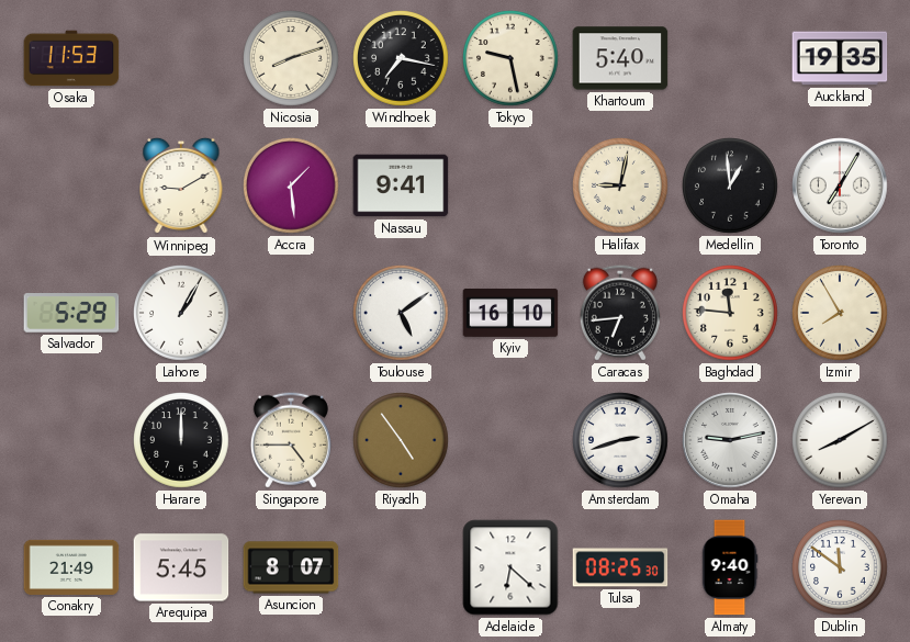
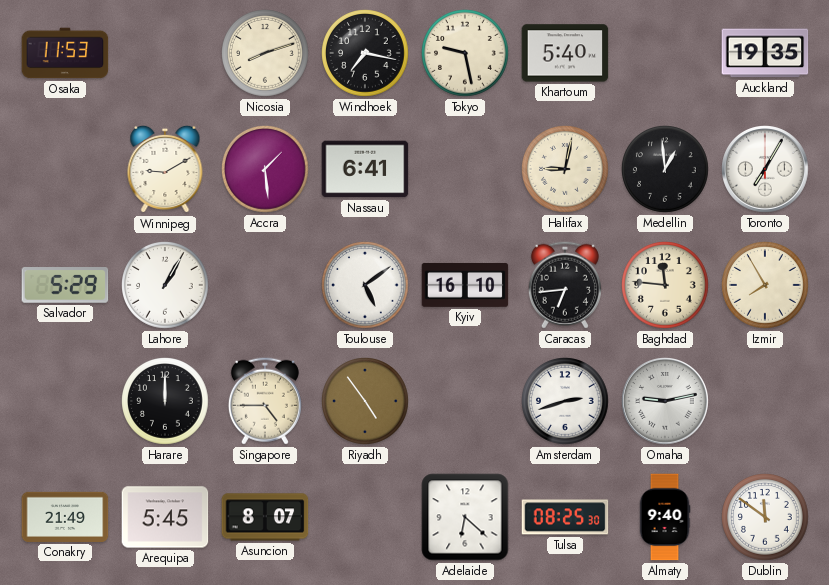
Nassau: 9:41 -> 6:41
Yerevan: 8:10 -> none
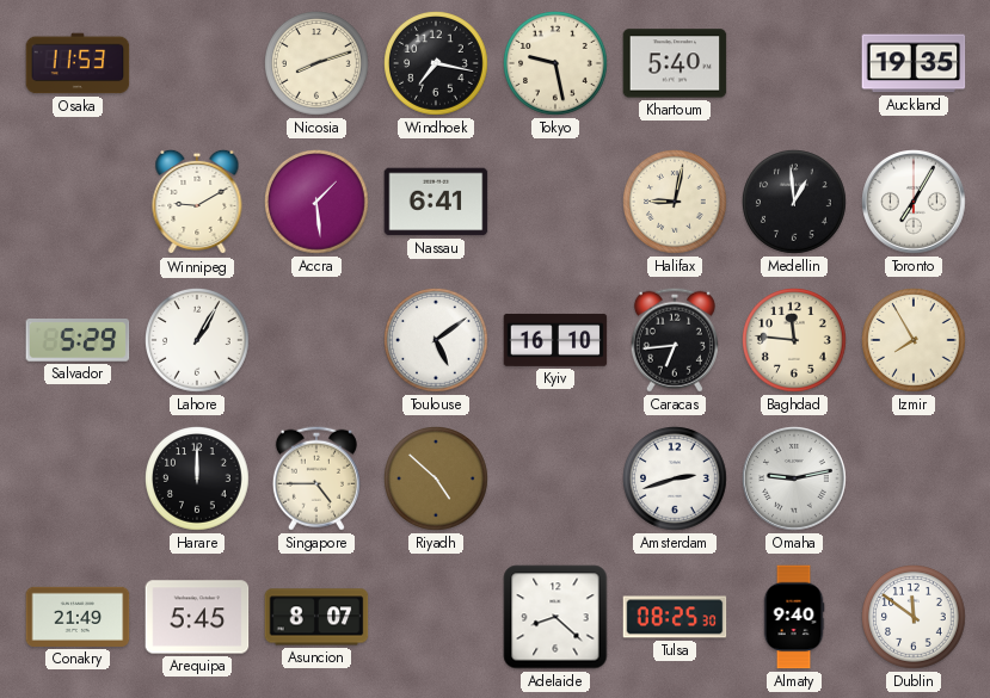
Riyadh: 4:54 -> 4:52
Adelaide: 6:22 -> 8:22
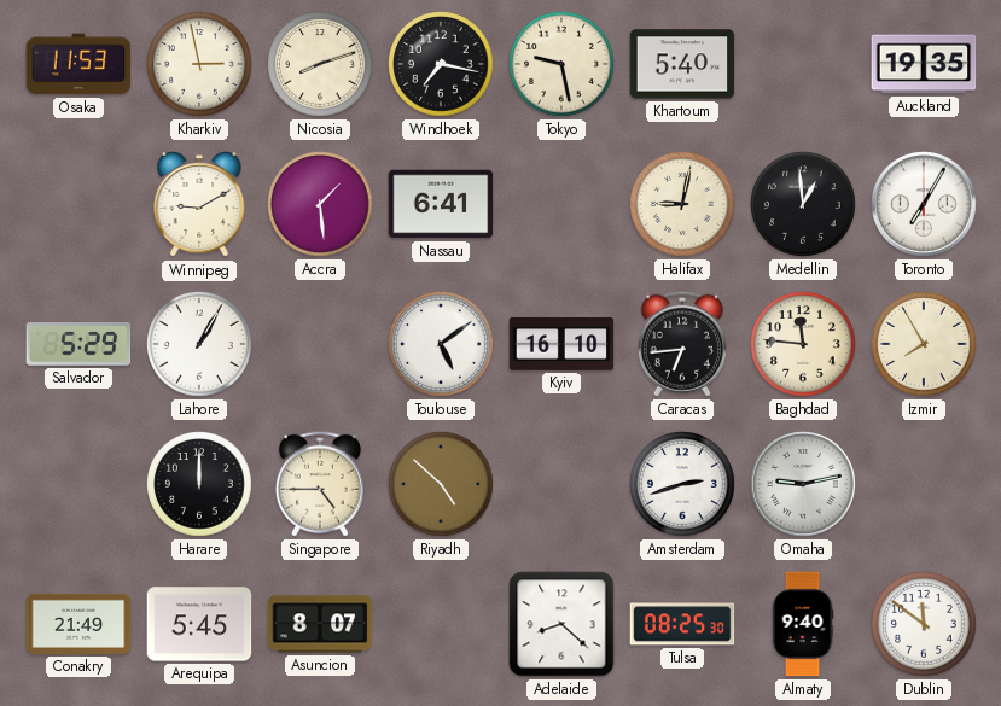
Kharkiv: none -> 2:58
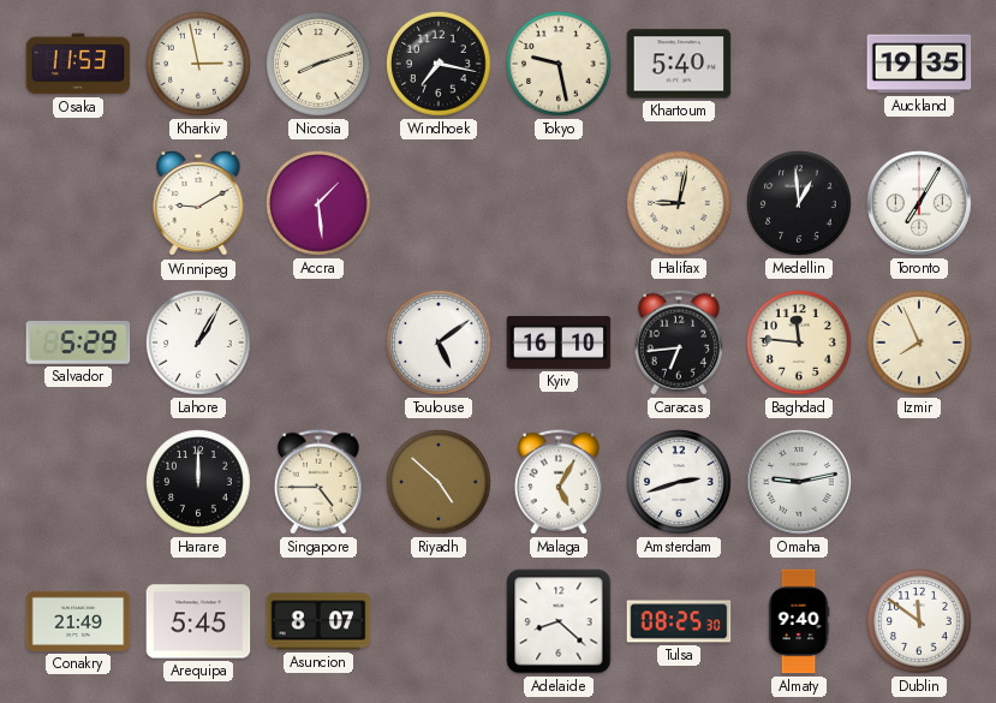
Nassau: 6:41 -> none
Izmir: 7:55 -> 7:56
Malaga: none -> 5:05
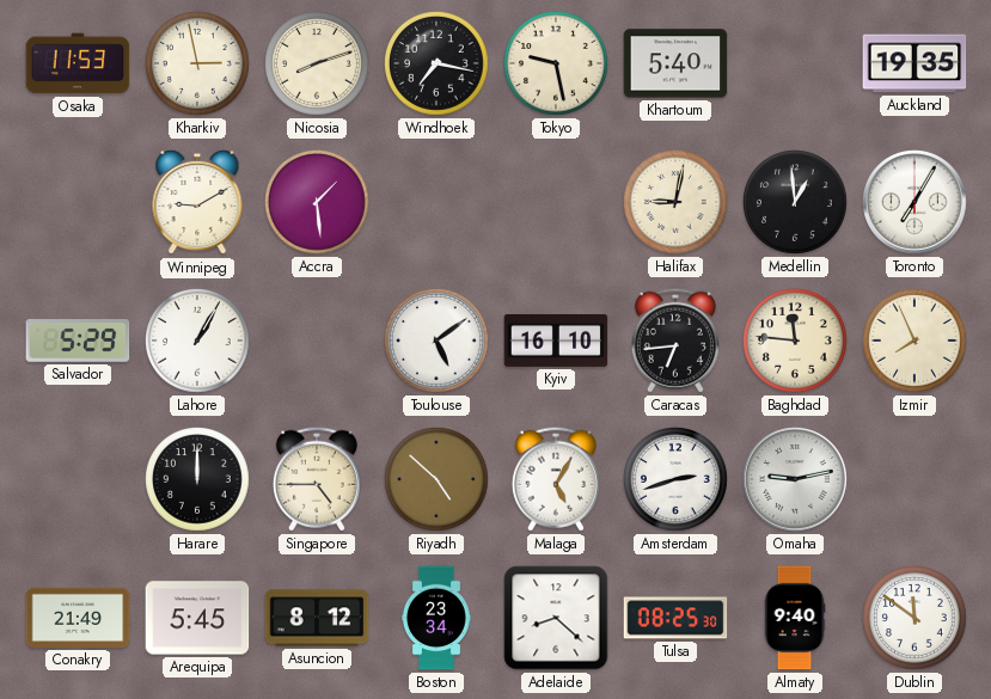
Asuncion: 8:07 -> 8:12
Boston: none -> 23:34
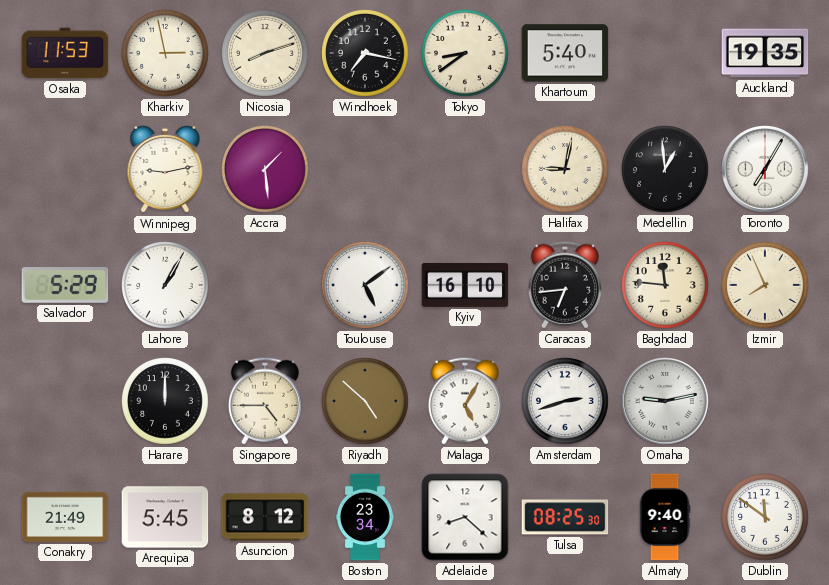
Tokyo: 9:28 -> 8:39
Winnipeg: 9:10 -> 9:13
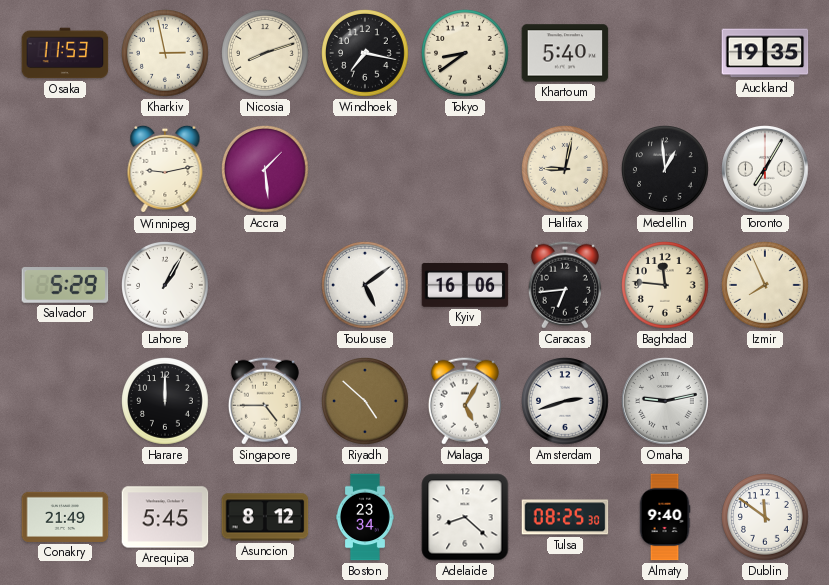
Kyiv: 16:10 -> 16:06
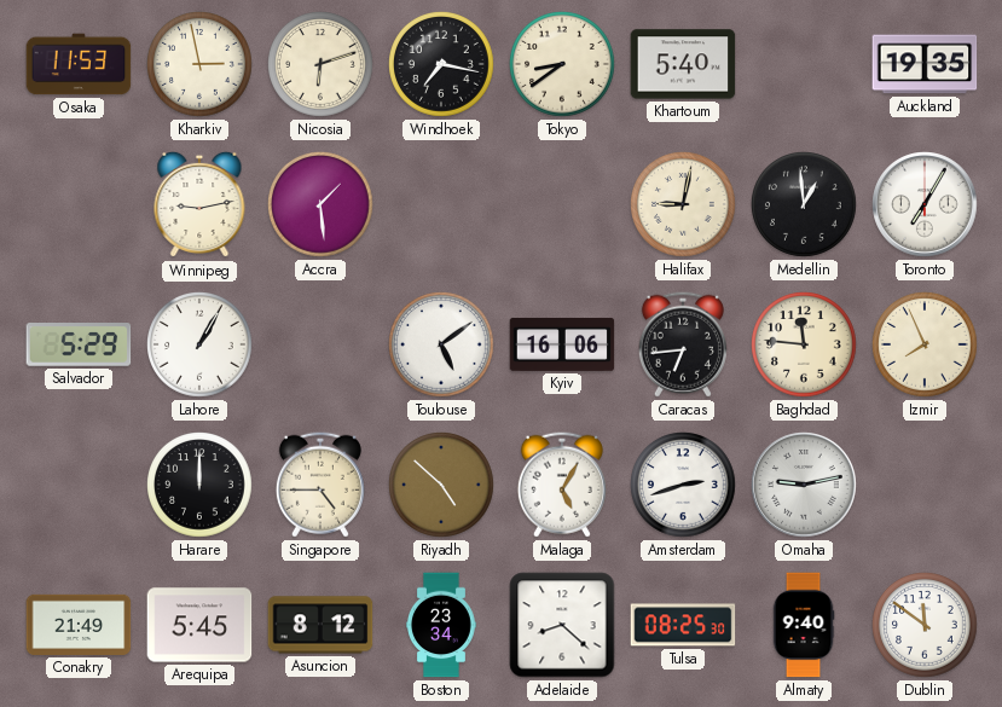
Nicosia: 8:12 -> 6:12
